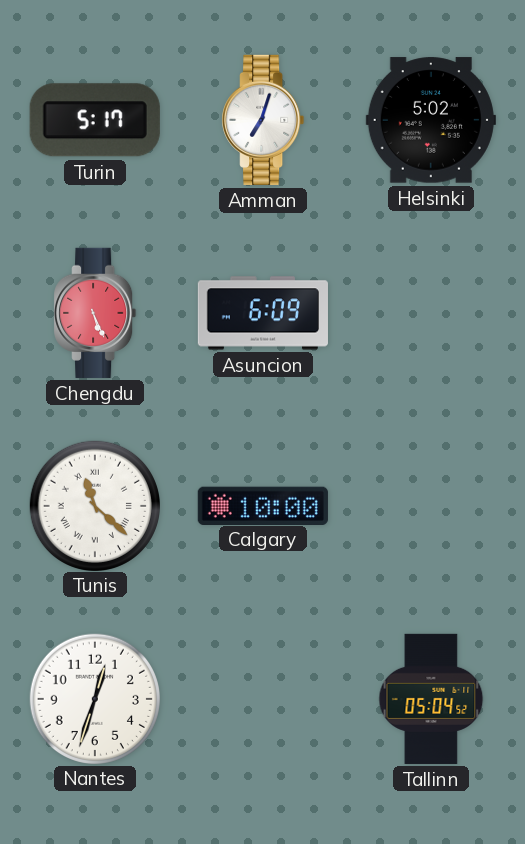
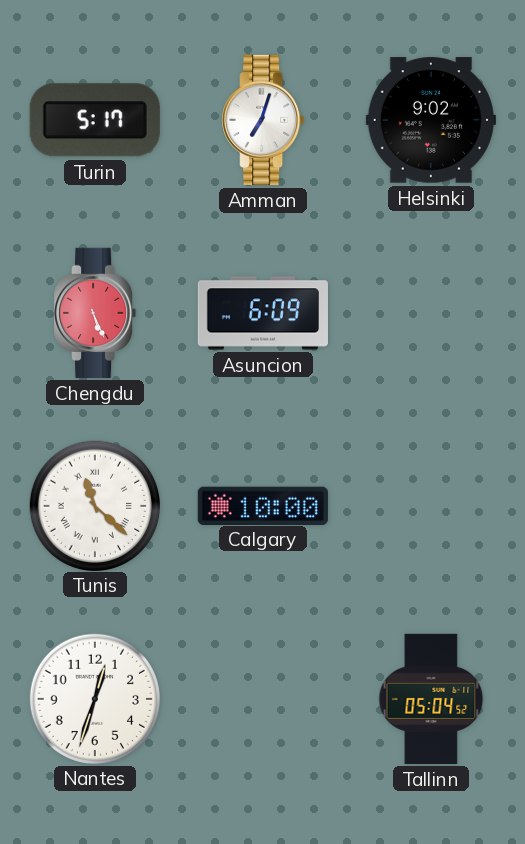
Helsinki: 5:02 -> 9:02
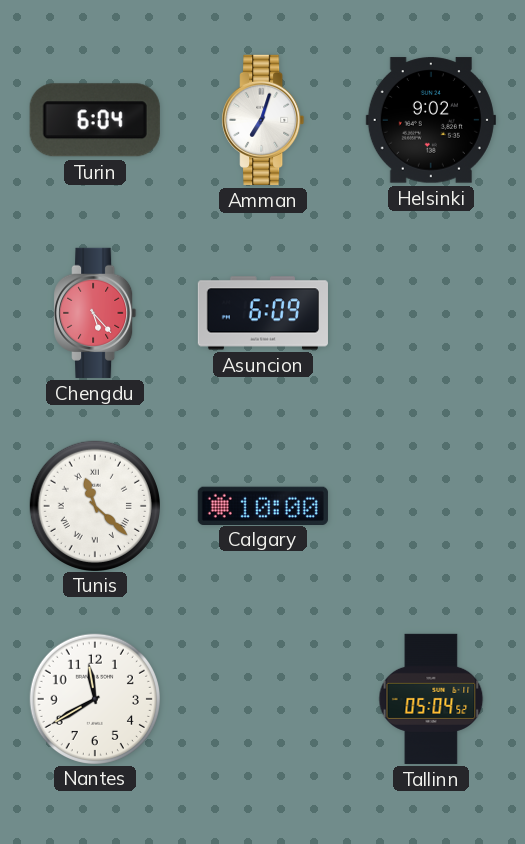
Turin: 5:17 -> 6:04
Chengdu: 5:26 -> 5:23
Nantes: 12:33 -> 11:40
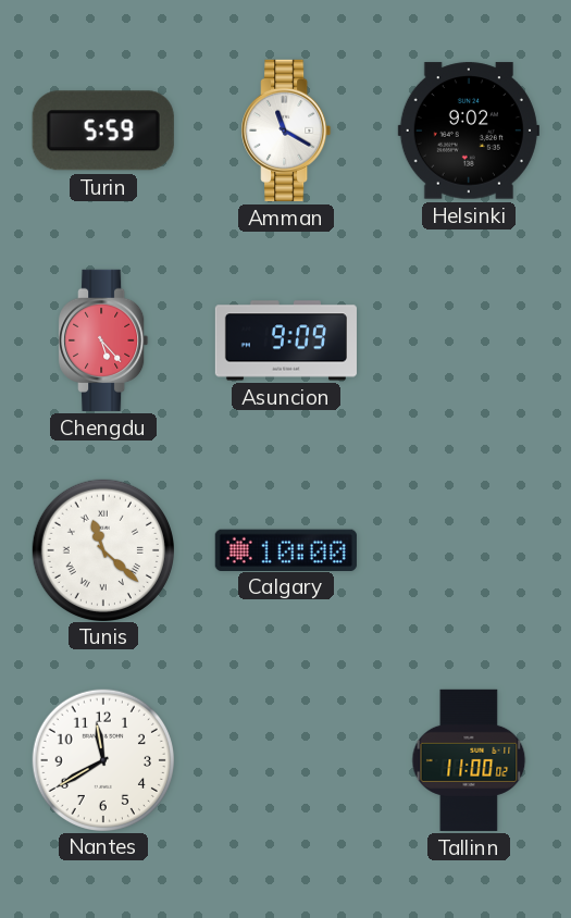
Turin: 6:04 -> 5:59
Amman: 7:03 -> 11:20
Asuncion: 6:09 -> 9:09
Tallinn: 05:04 -> 11:00
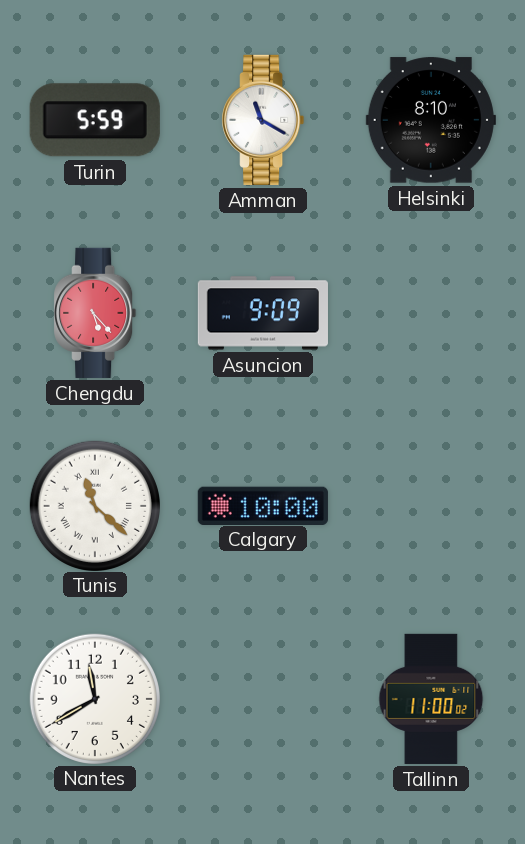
Helsinki: 9:02 -> 8:10
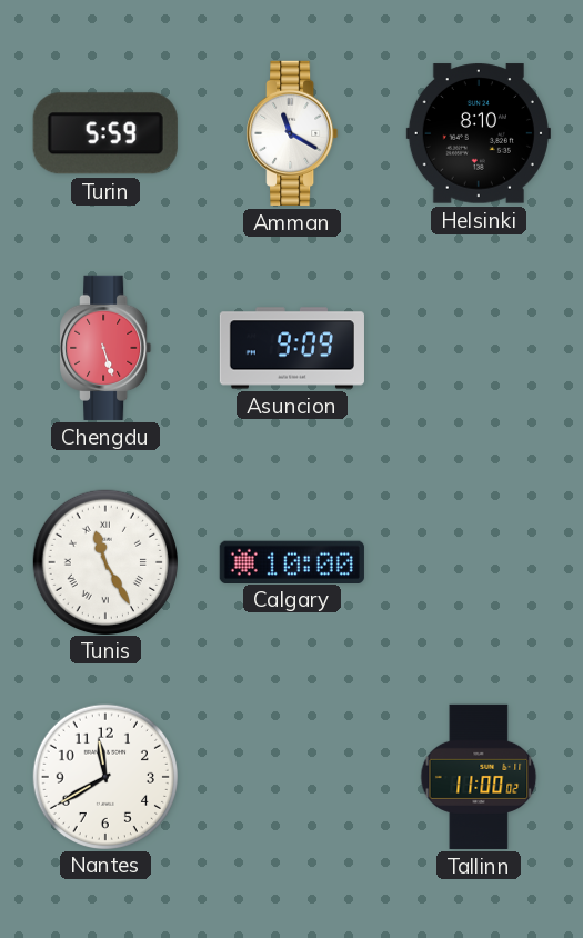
Chengdu: 5:23 -> 5:27
Tunis: 11:22 -> 11:25
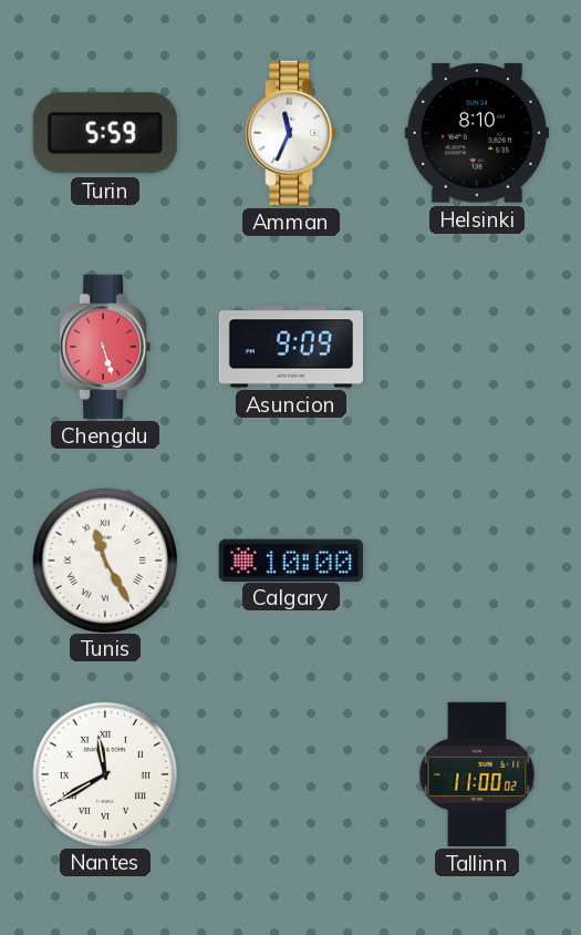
Amman: 11:20 -> 11:34
Nantes numerals: Arabic -> Roman
